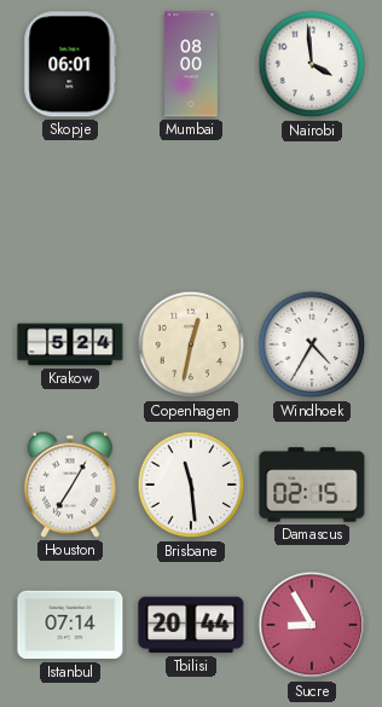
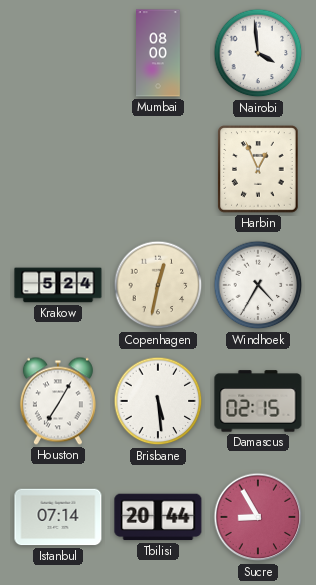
Skopje: 06:01 -> none
Harbin: none -> 12:56
Brisbane: 11:29 -> 5:29
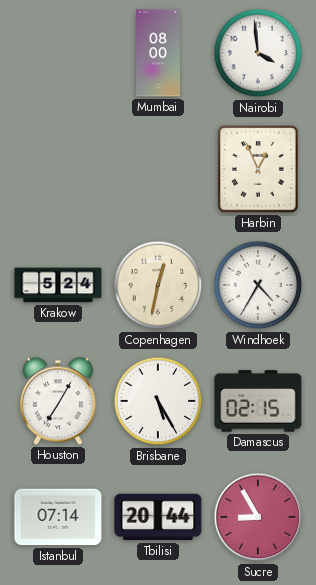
Brisbane: 5:29 -> 5:25
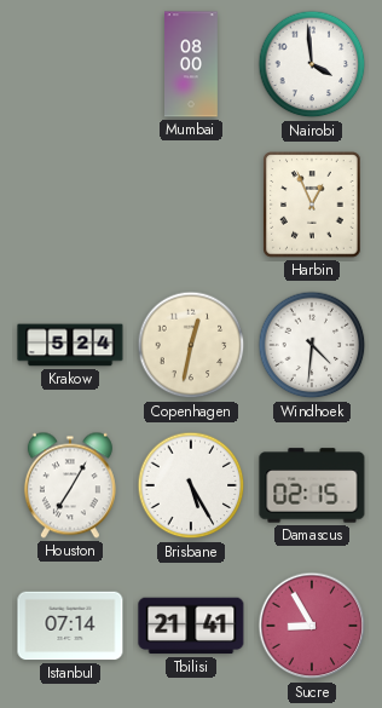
Windhoek: 4:35 -> 4:31
Tbilisi: 20:44 -> 21:41
